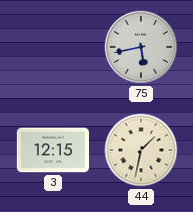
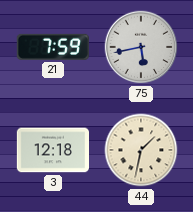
21: none -> 7:59
3: 12:15 -> 12:18
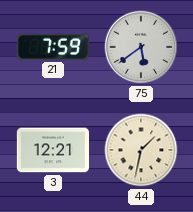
75: 5:43 -> 5:39
3: 12:18 -> 12:21
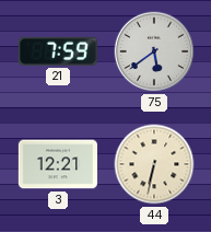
44: 1:32 -> 6:32
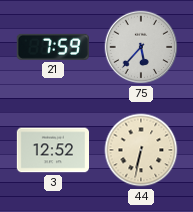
75: 5:39 -> 5:37
3: 12:21 -> 12:52
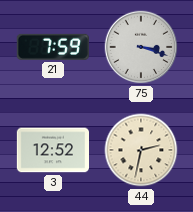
75: 5:37 -> 3:18
44: 6:32 -> 2:32
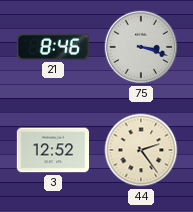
21: 7:59 -> 8:46
44: 2:32 -> 2:24
